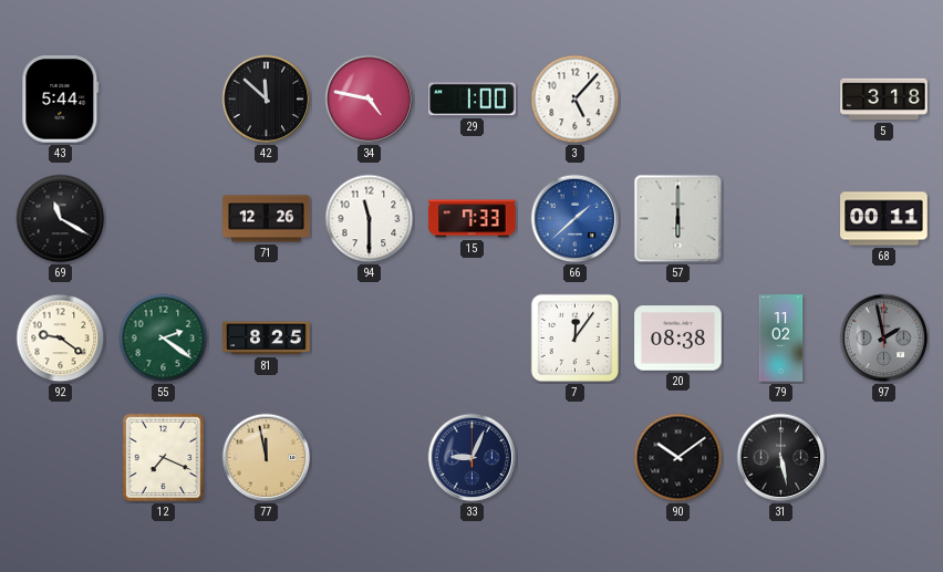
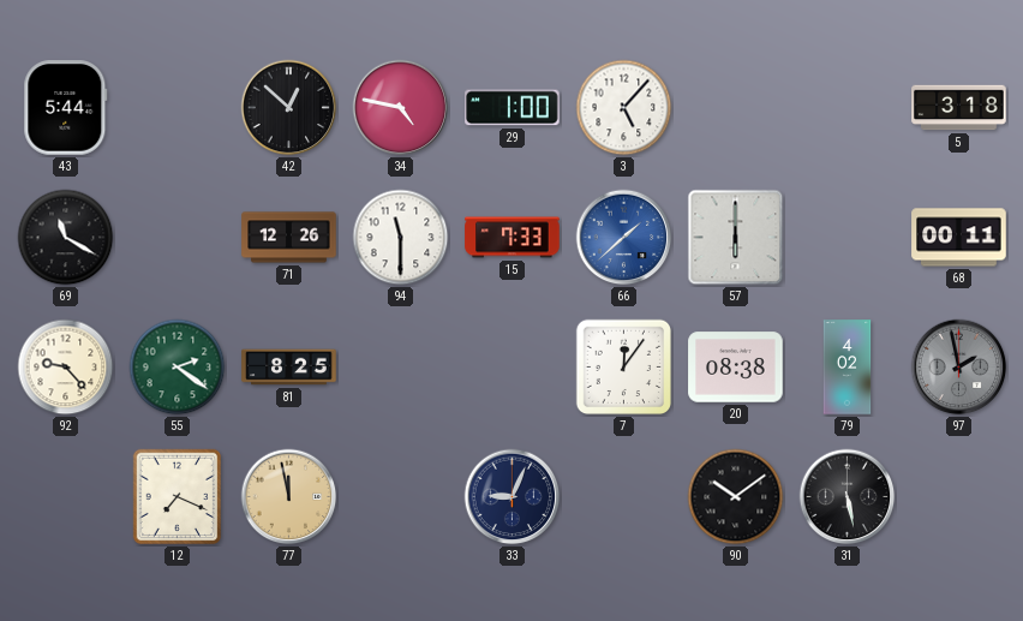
42: 11:52 -> 12:52
92: 9:21 -> 9:23
79: 11:02 -> 4:02
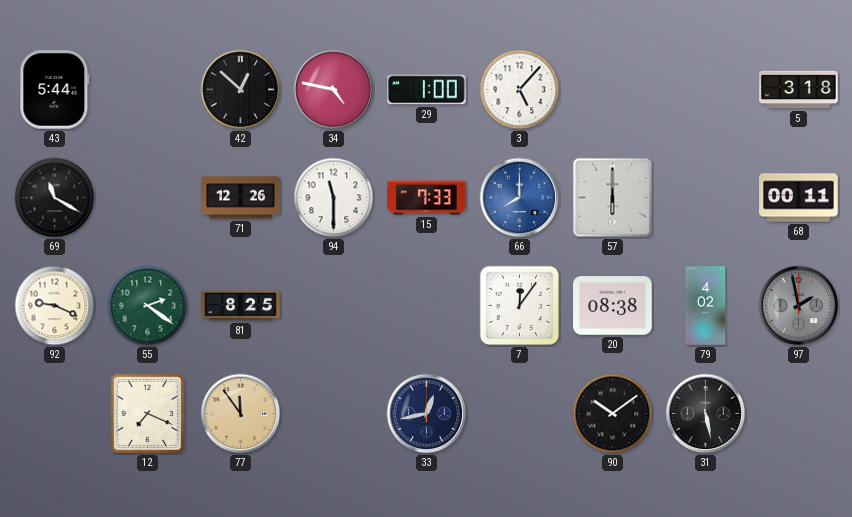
66: 1:38 -> 8:00
92: 9:23 -> 9:19
77: 11:58 -> 11:54
33: 9:04 -> 12:43
